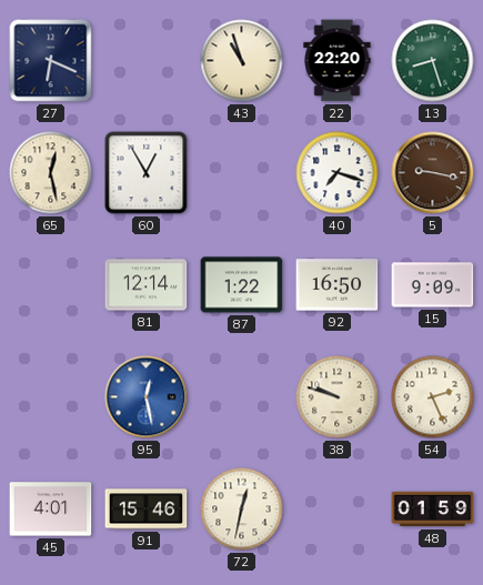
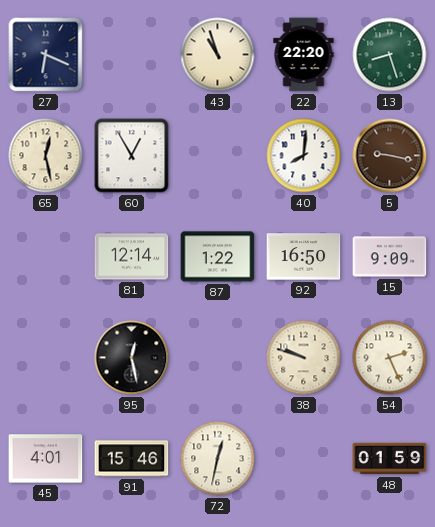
40: 7:18 -> 8:01
95 dial: blue -> black
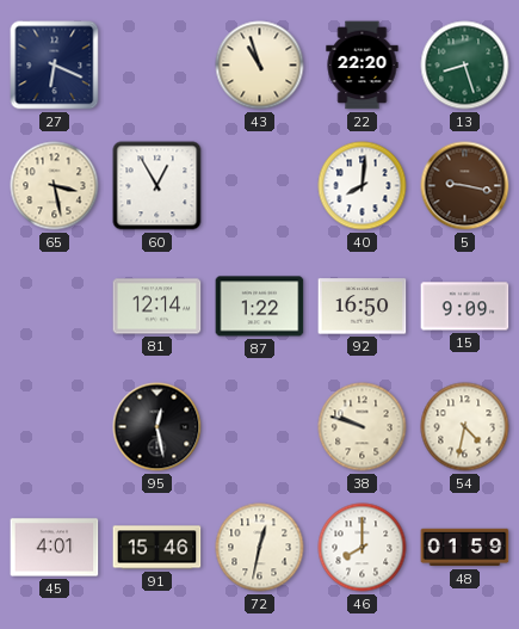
65: 12:28 -> 3:28
54: 2:26 -> 4:32
46: none -> 8:00
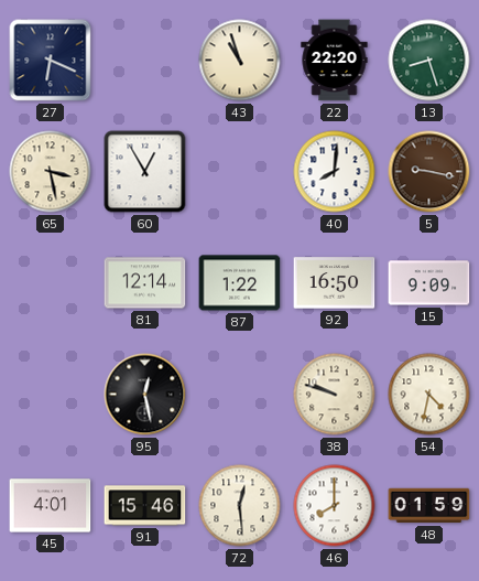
72: 12:32 -> 12:29
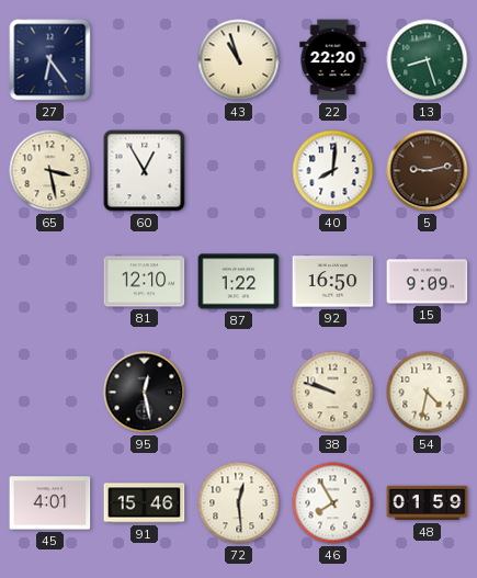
27: 6:19 -> 6:24
5: 9:17 -> 9:13
81: 12:14 -> 12:10
46: 8:00 -> 7:55
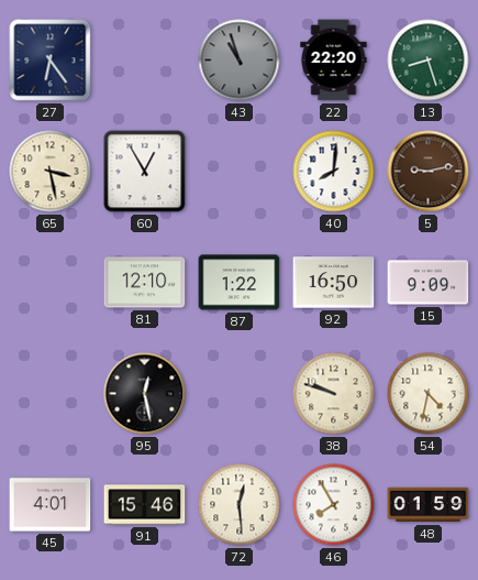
43 dial: cream -> grey
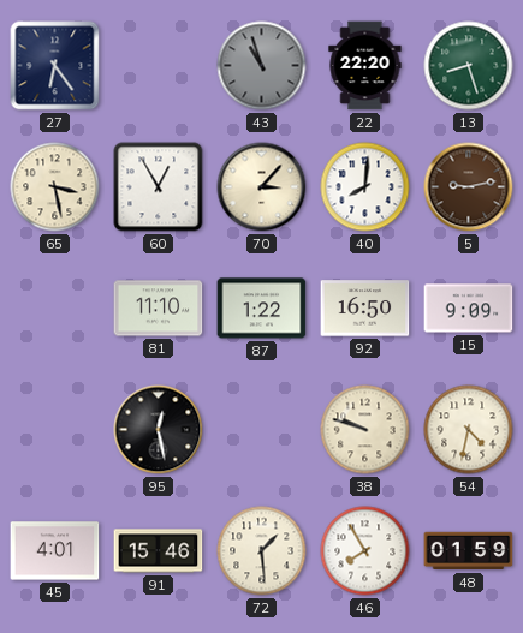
70: none -> 3:07
81: 12:10 -> 11:10
72: 12:29 -> 1:29
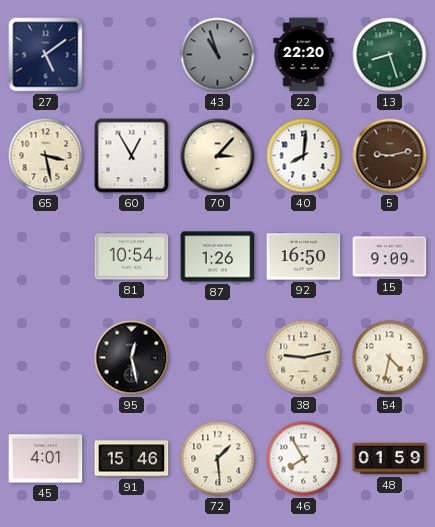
27: 6:24 -> 5:09
81: 11:10 -> 10:54
87: 1:22 -> 1:26
38: 9:48 -> 9:13
